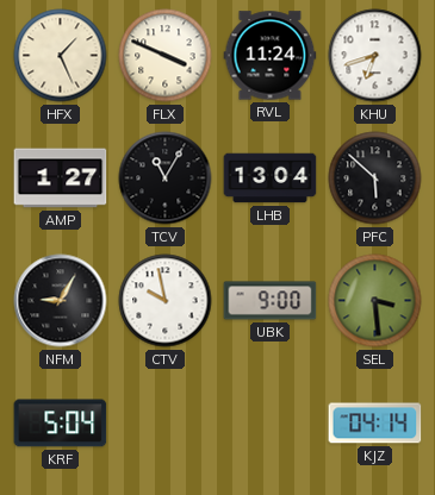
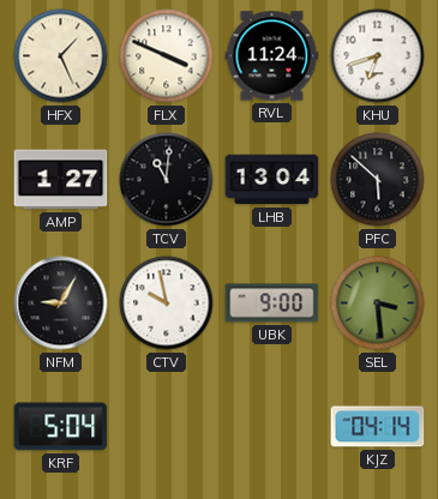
TCV: 11:05 -> 11:01
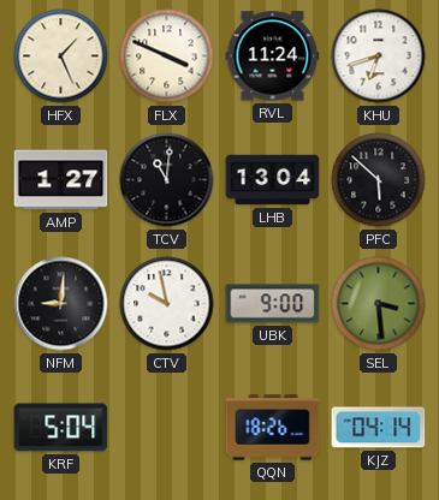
NFM: 9:05 -> 9:01
QQN: none -> 18:26
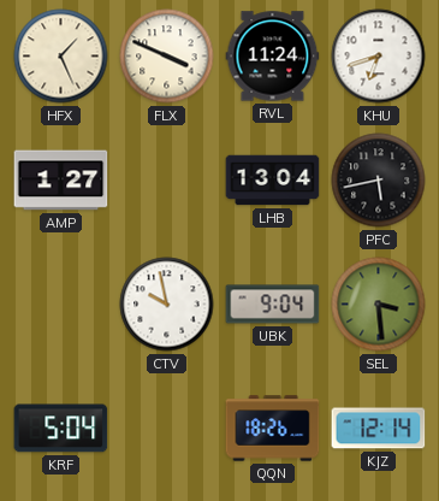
TCV: 11:01 -> none
PFC: 5:52 -> 5:43
NFM: 9:01 -> none
UBK: 9:00 -> 9:04
KJZ: 04:14 -> 12:14
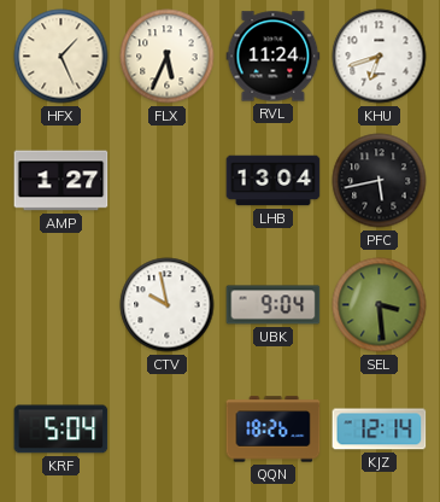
FLX: 3:49 -> 5:34
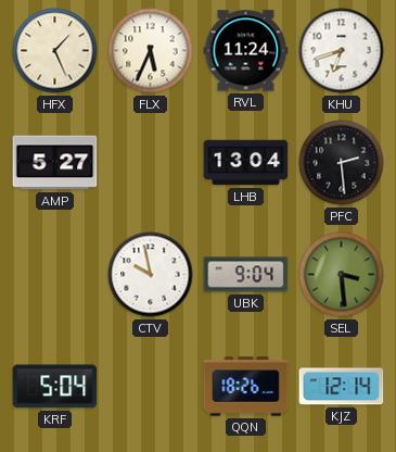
AMP: 1:27 -> 5:27
PFC: 5:43 -> 2:29
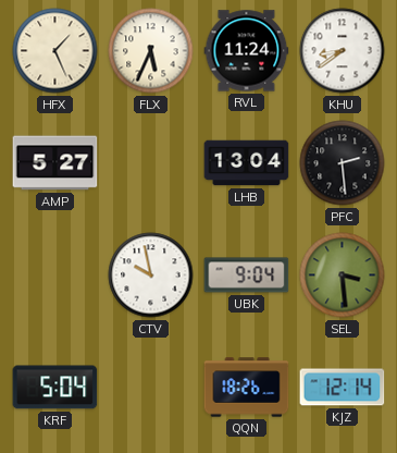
KHU: 6:42 -> 8:39
